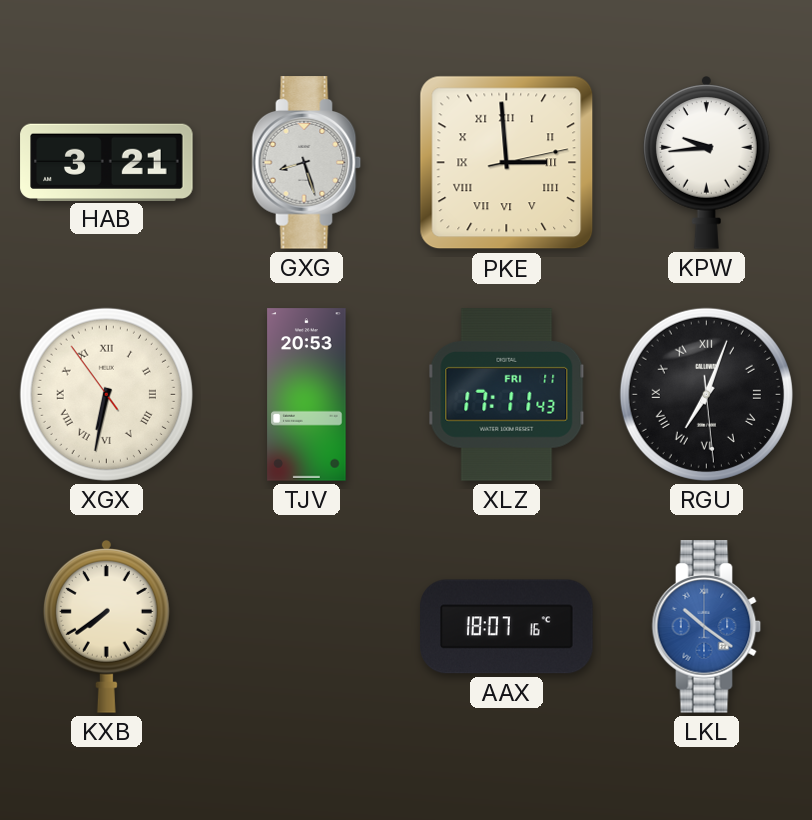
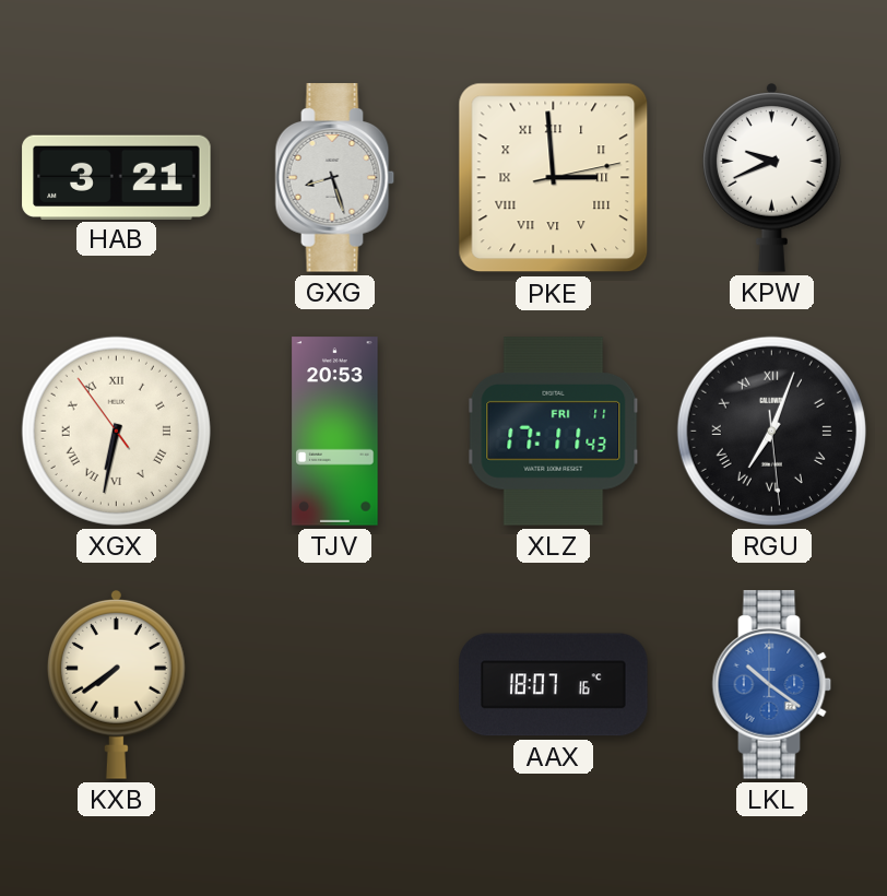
KPW: 9:44 -> 9:41
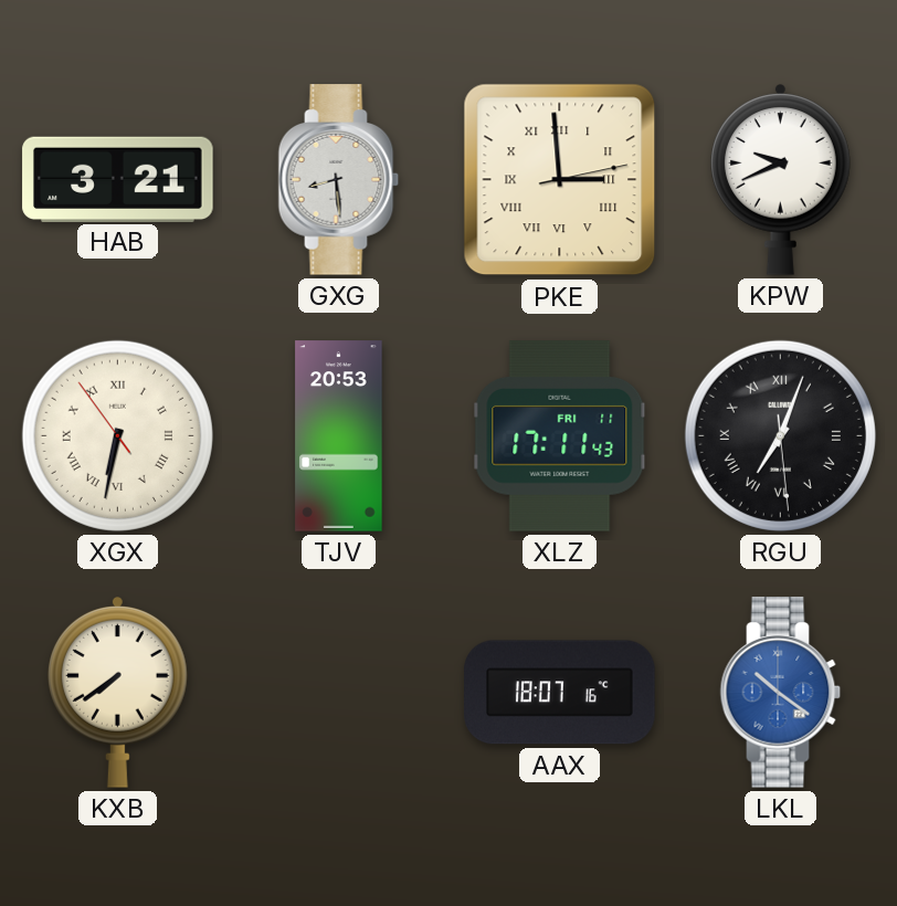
GXG: 8:27 -> 8:29
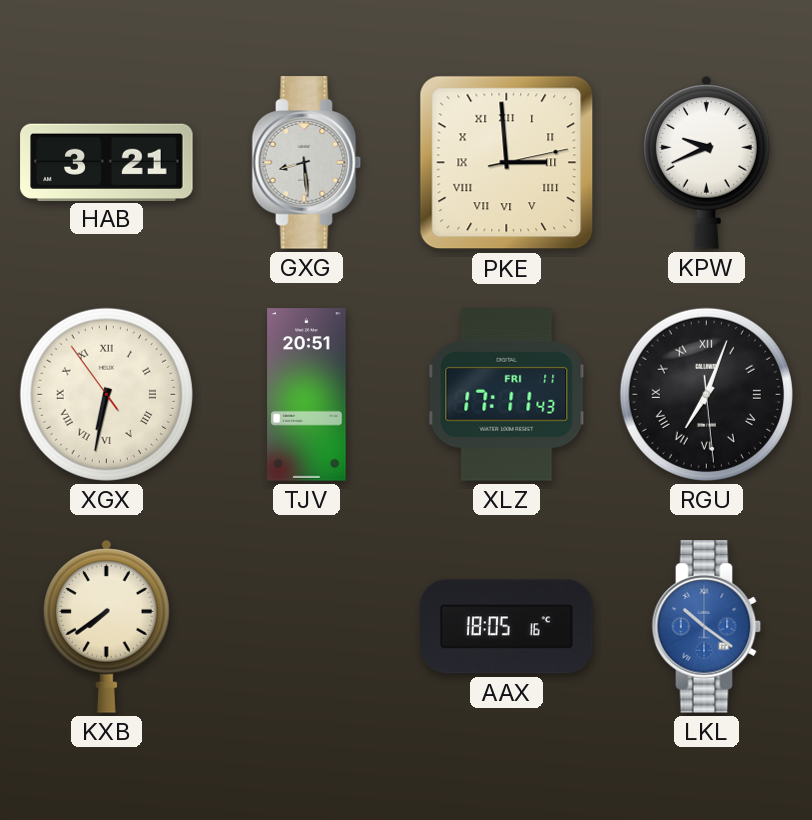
TJV: 20:53 -> 20:51
AAX: 18:07 -> 18:05
